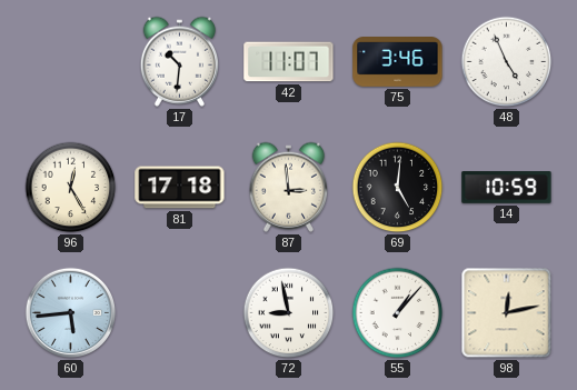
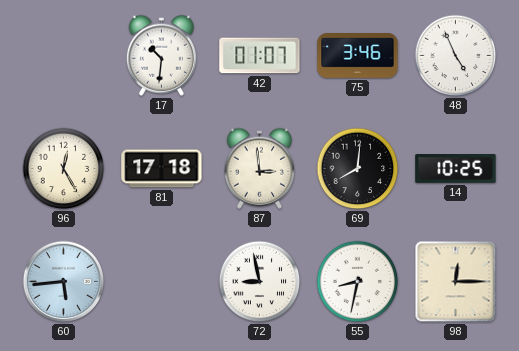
42: 11:07 -> 01:07
69: 5:01 -> 8:01
14: 10:59 -> 10:25
55: 1:07 -> 8:32
98: 12:13 -> 12:15
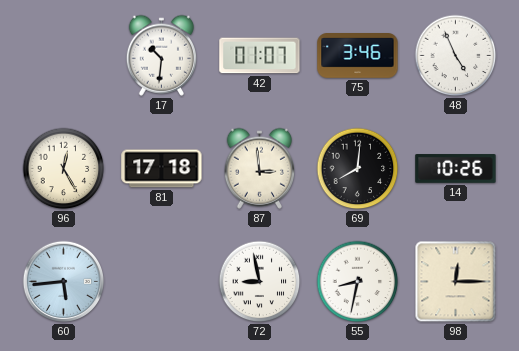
14: 10:25 -> 10:26
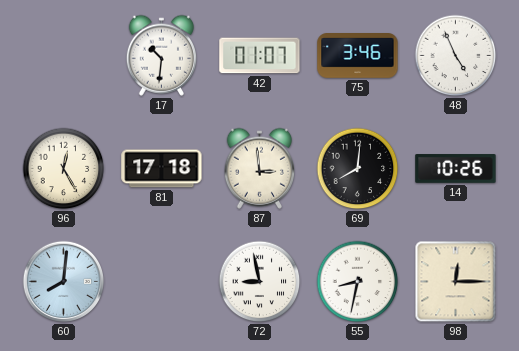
60: 5:44 -> 8:01
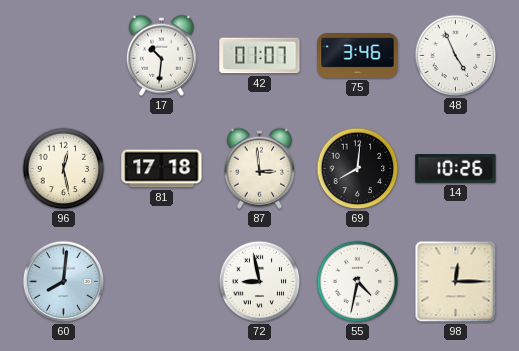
96: 12:25 -> 12:28
55: 8:32 -> 4:32
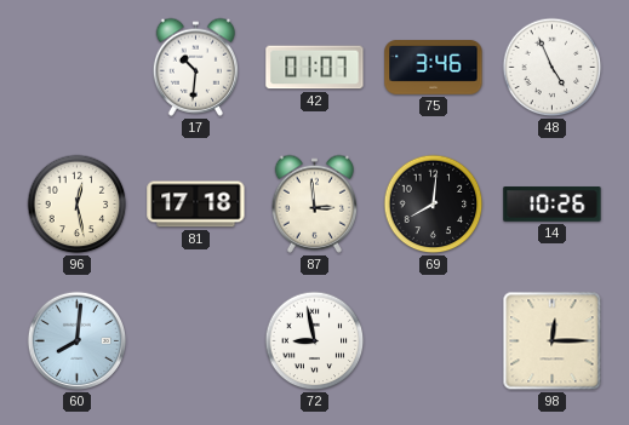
55: 4:32 -> none
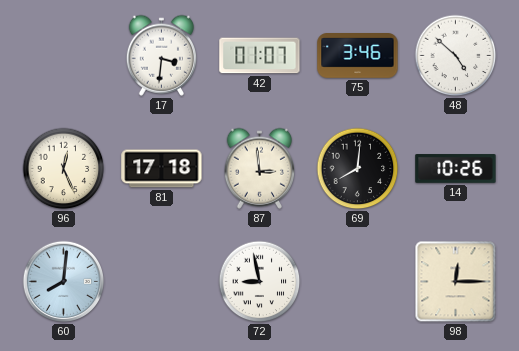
17: 10:31 -> 3:31
48: 4:56 -> 4:52
96: 12:28 -> 12:26
